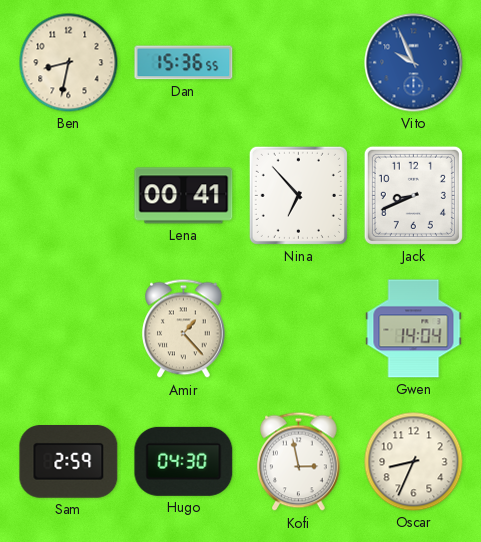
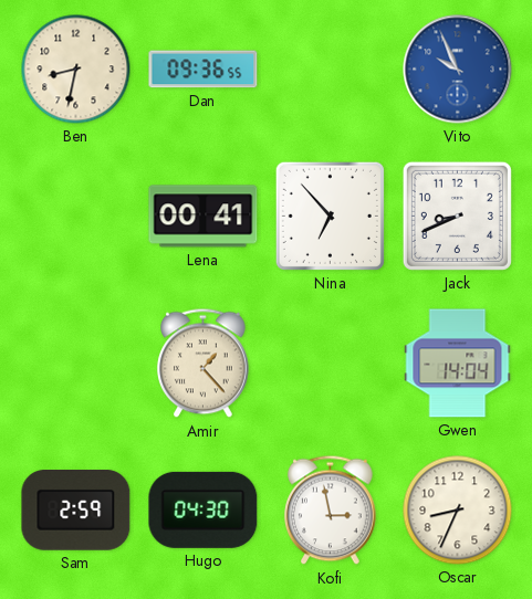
Dan: 15:36 -> 09:36
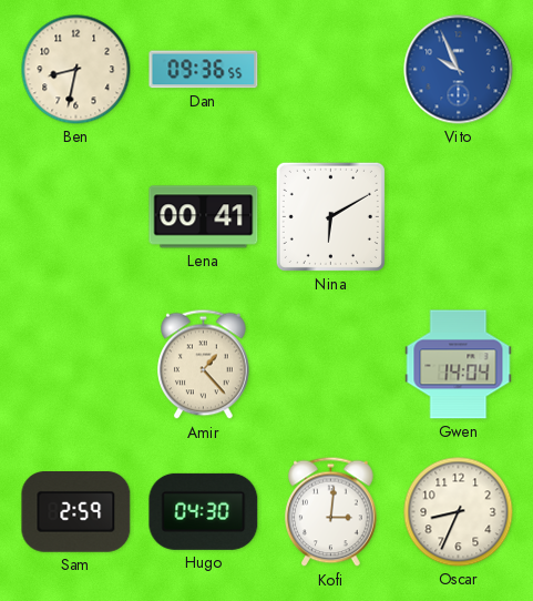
Nina: 6:53 -> 6:10
Jack: 8:41 -> none
Kofi: 2:58 -> 3:01
